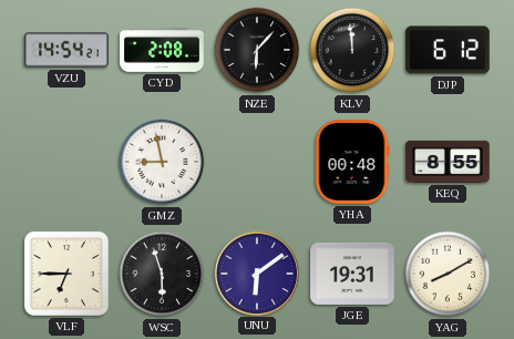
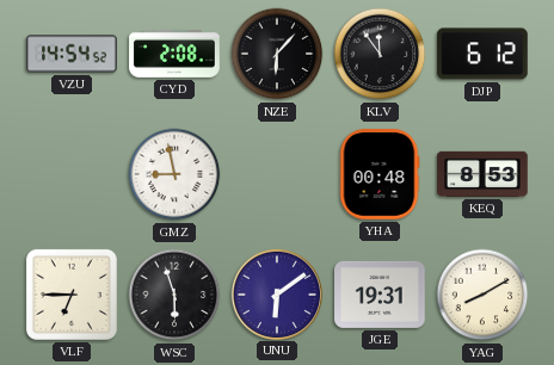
VZU: 14:54:21 -> 14:54:52
KLV: 11:59 -> 11:54
KEQ: 8:55 -> 8:53
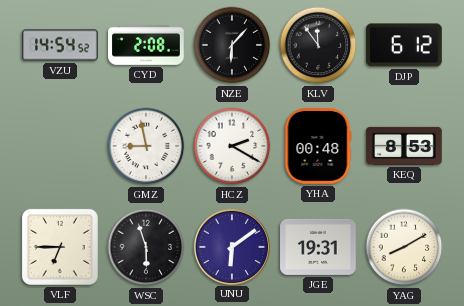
HCZ: none -> 2:20
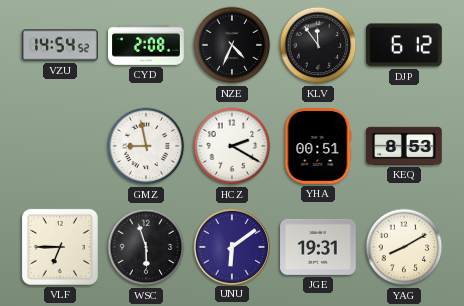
NZE: 6:07 -> 4:34
YHA: 00:48 -> 00:51
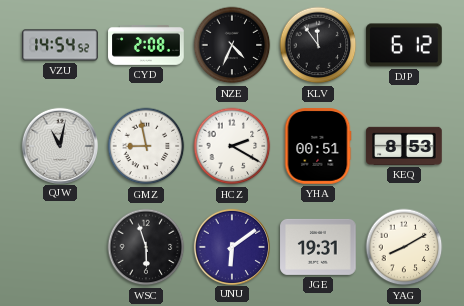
QJW: none -> 11:02
VLF: 6:45 -> none
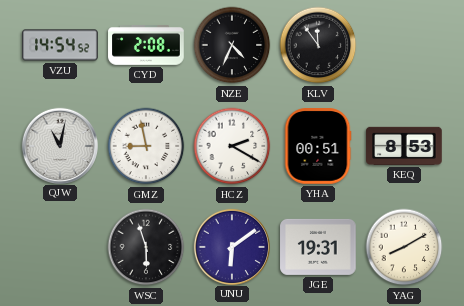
DJP: 6:12 -> none
